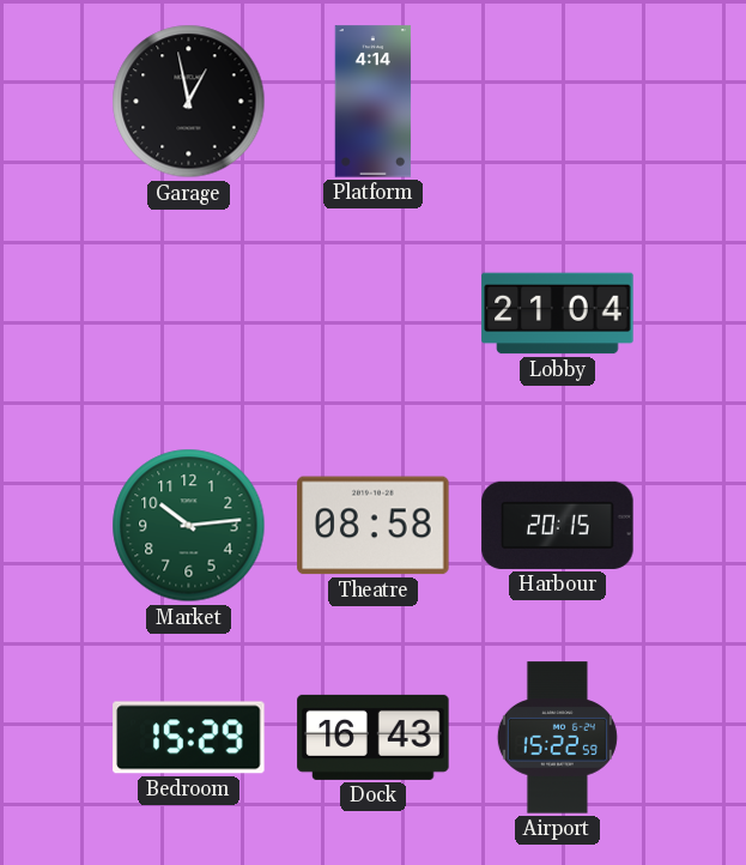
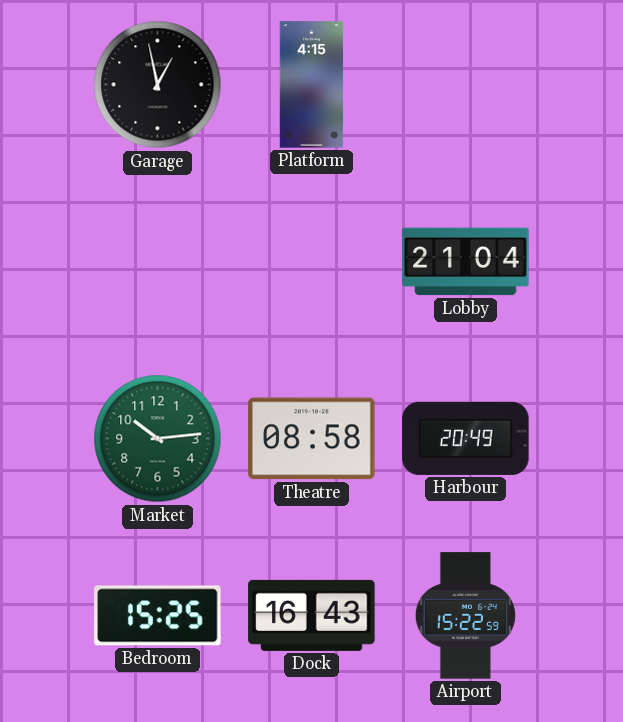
Platform: 4:14 -> 4:15
Harbour: 20:15 -> 20:49
Bedroom: 15:29 -> 15:25
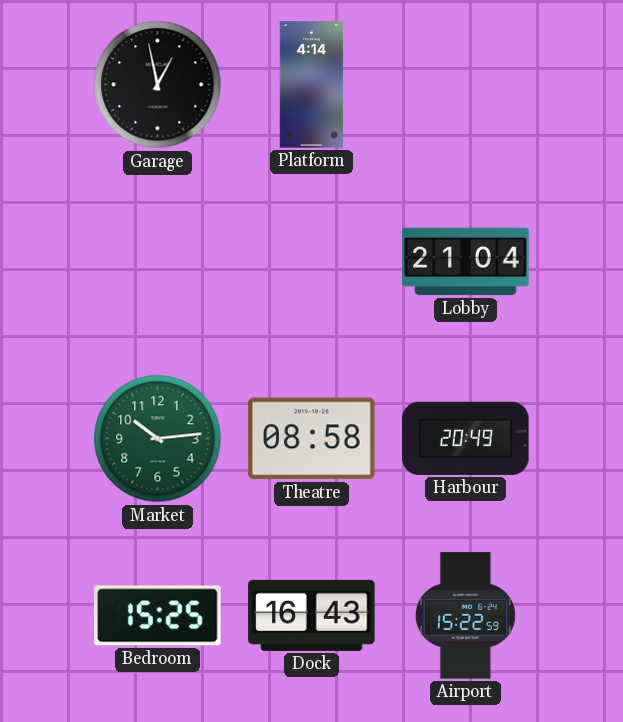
Platform: 4:15 -> 4:14
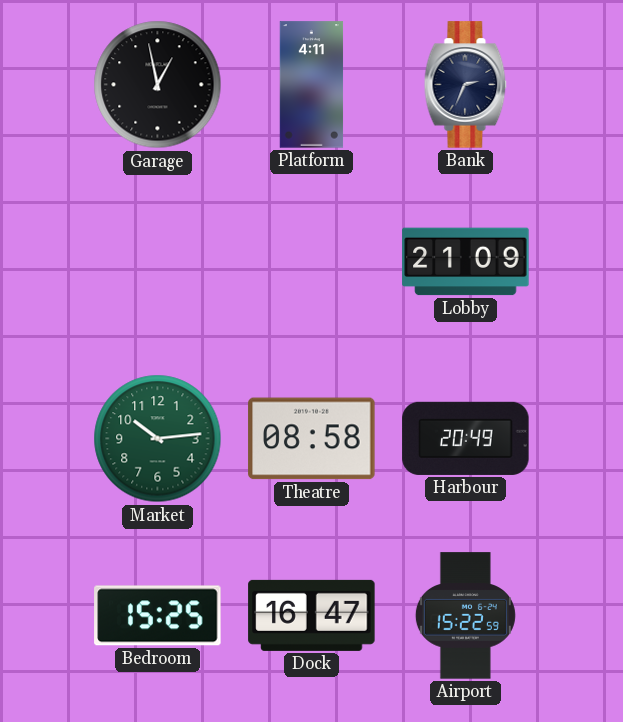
Platform: 4:14 -> 4:11
Bank: none -> 2:34
Lobby: 21:04 -> 21:09
Dock: 16:43 -> 16:47
